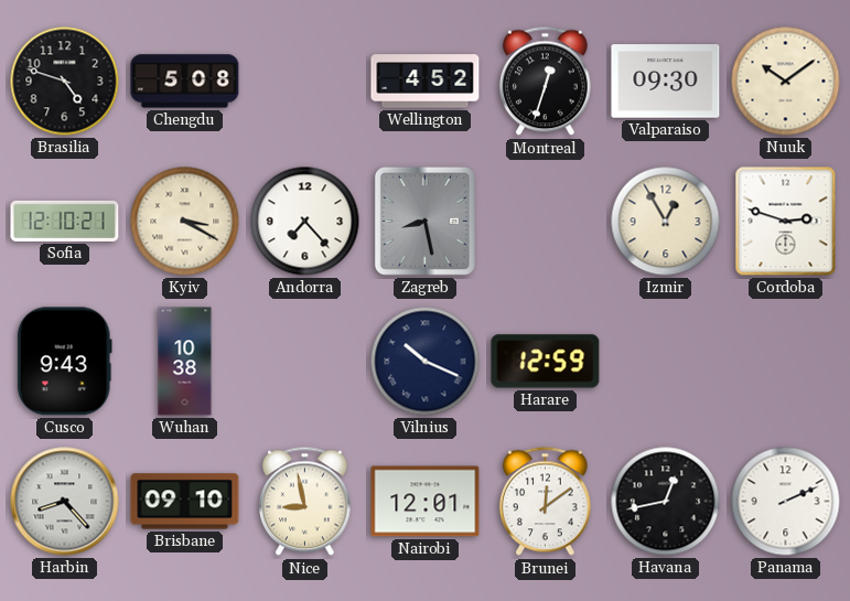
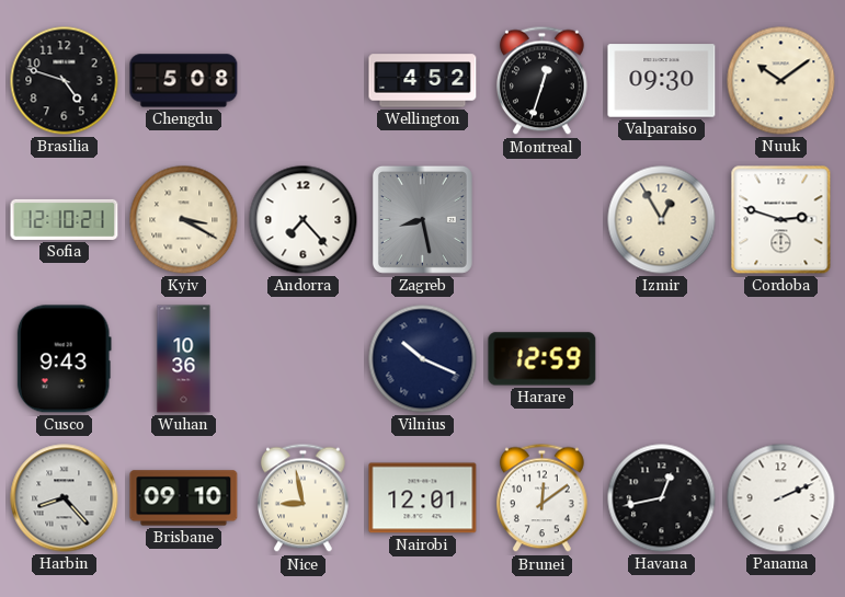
Wuhan: 10:38 -> 10:36
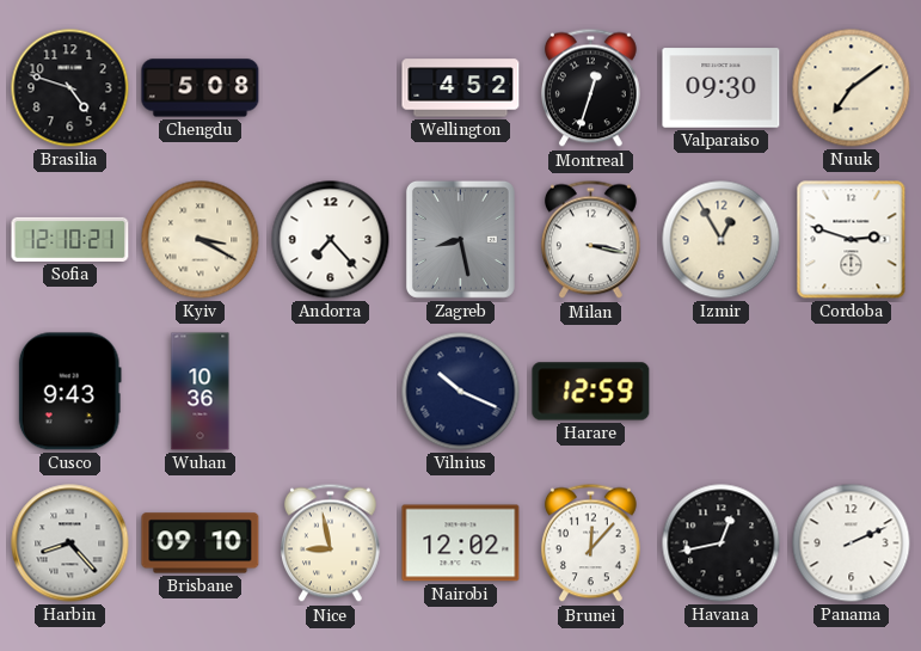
Nuuk: 10:09 -> 7:09
Milan: none -> 3:17
Nairobi: 12:01 -> 12:02
Brunei: 12:09 -> 12:07
